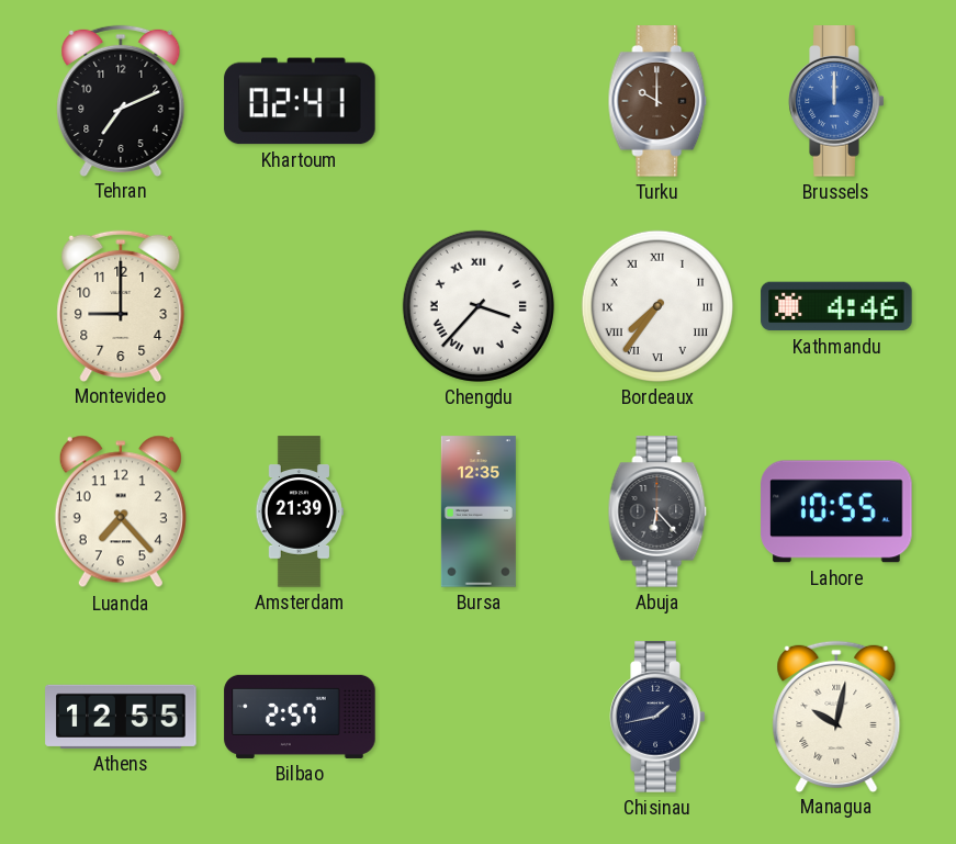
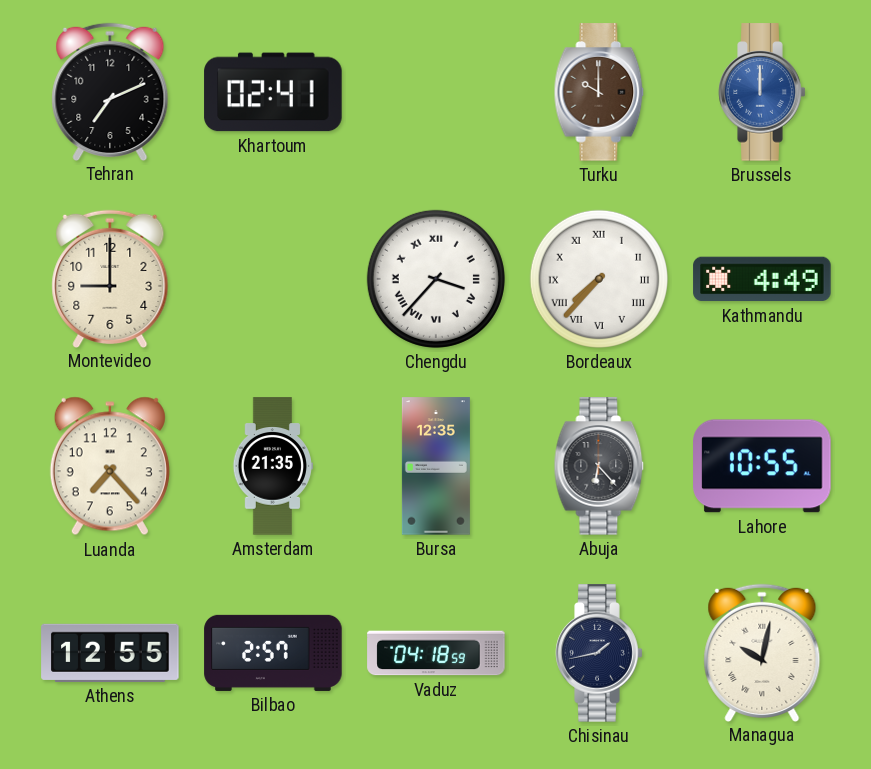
Bordeaux: 7:36 -> 7:37
Kathmandu: 4:46 -> 4:49
Amsterdam: 21:39 -> 21:35
Vaduz: none -> 04:18
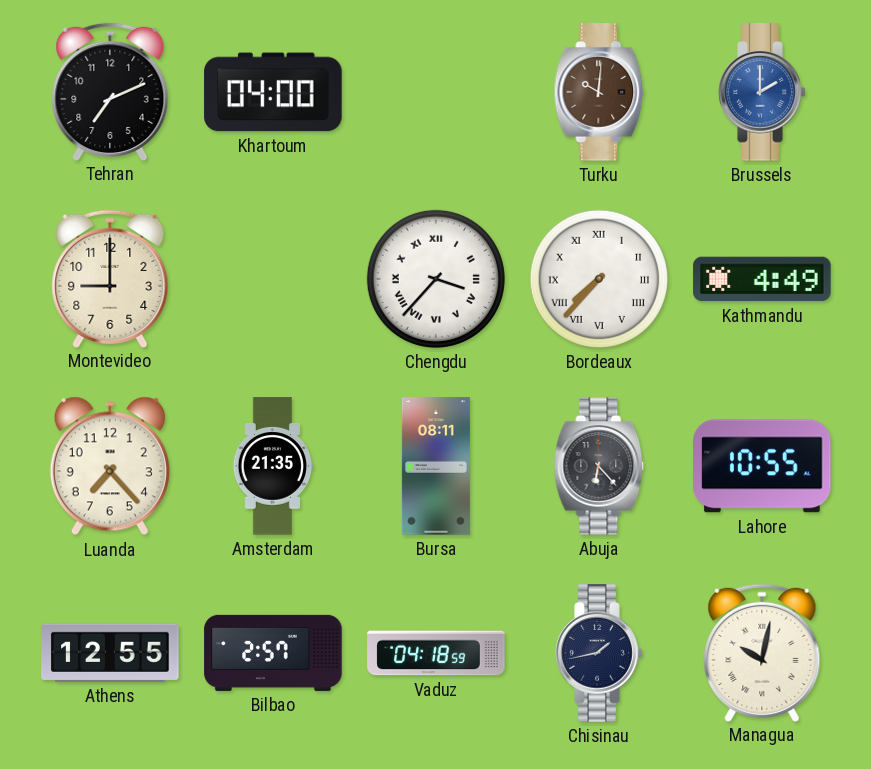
Khartoum: 02:41 -> 04:00
Turku: 10:00 -> 10:01
Brussels: 12:00 -> 2:00
Bursa: 12:35 -> 08:11
